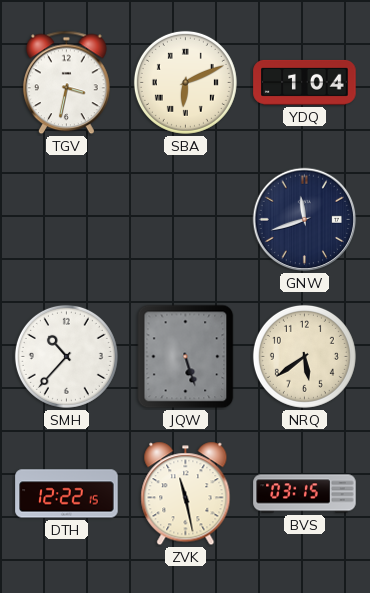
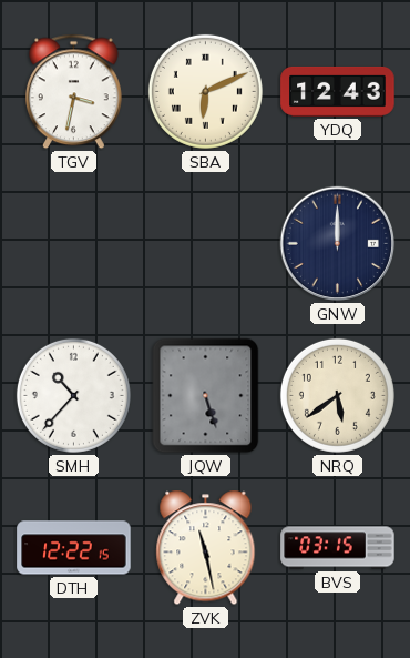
YDQ: 1:04 -> 12:43
GNW: 11:42 -> 12:00
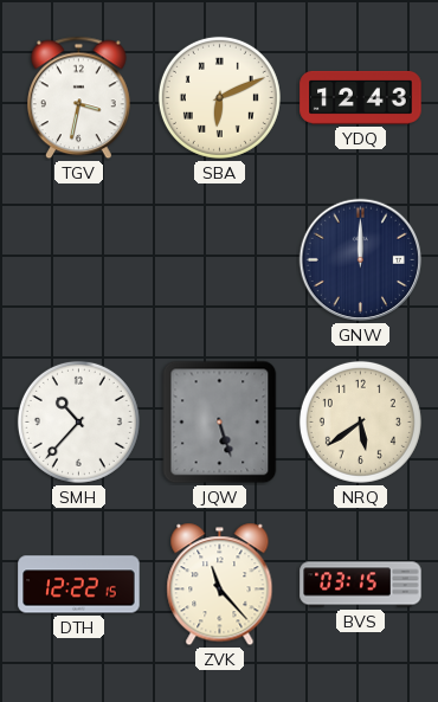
ZVK: 11:28 -> 11:23
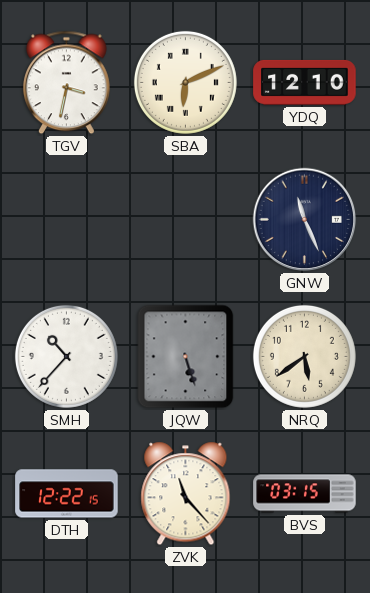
YDQ: 12:43 -> 12:10
GNW: 12:00 -> 11:26
